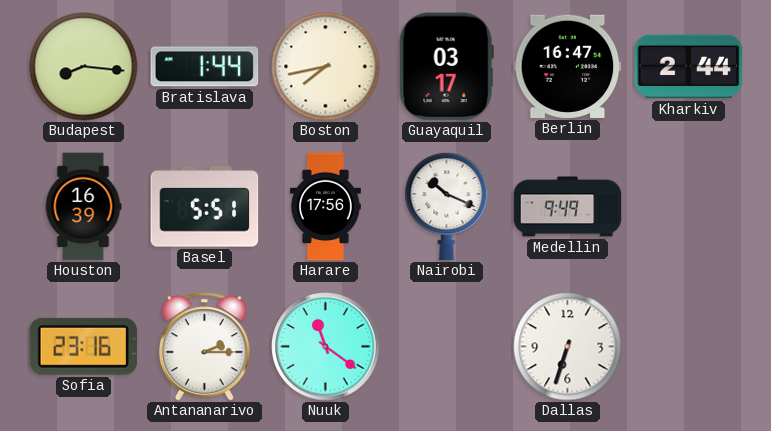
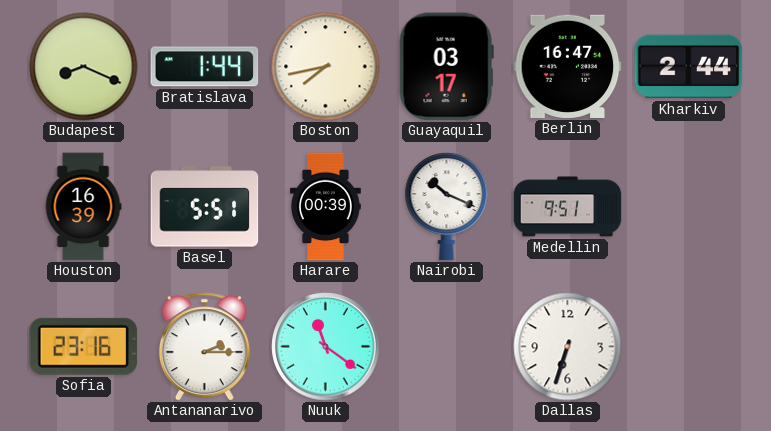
Budapest: 8:16 -> 8:19
Harare: 17:56 -> 00:39
Medellin: 9:49 -> 9:51
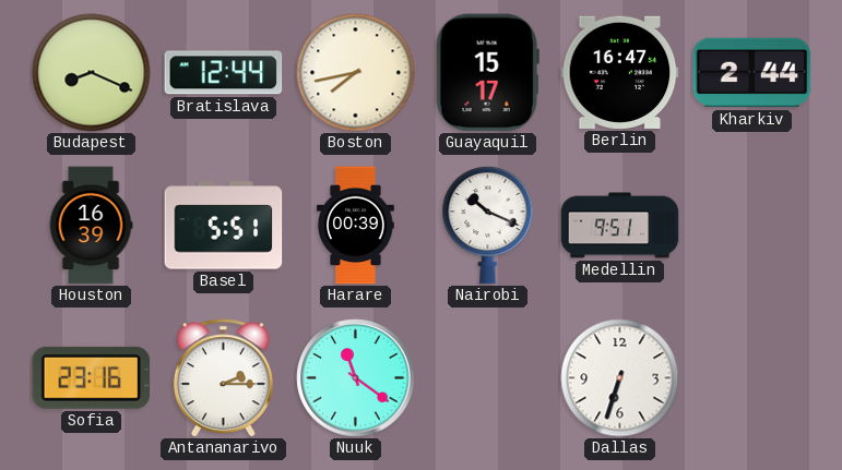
Bratislava: 1:44 -> 12:44
Guayaquil: 03:17 -> 15:17
